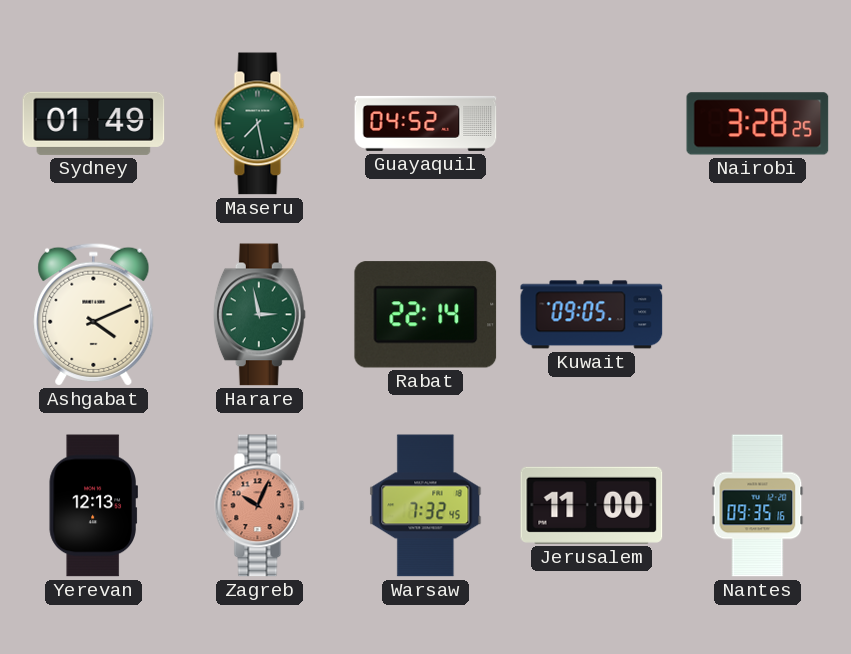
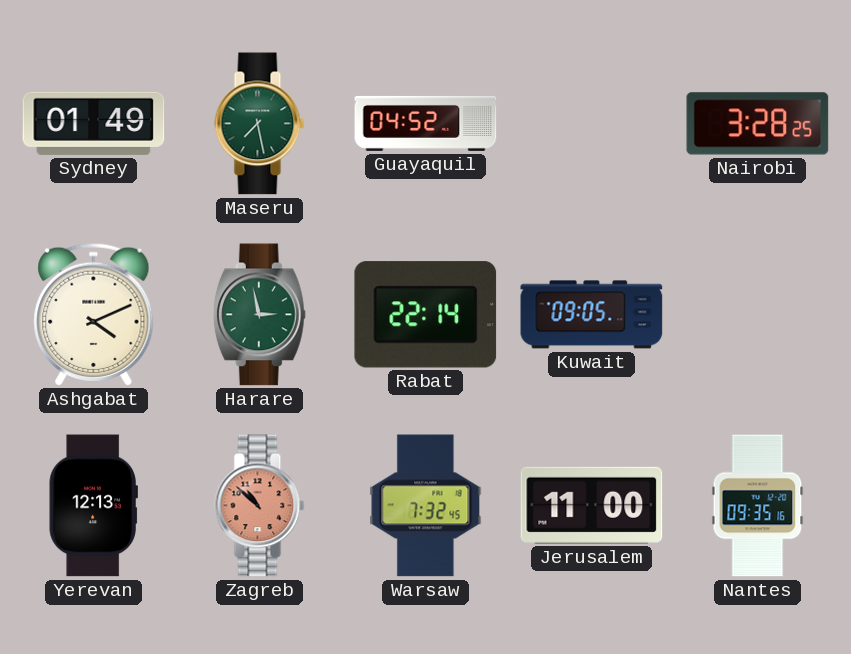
Zagreb: 10:04 -> 10:52
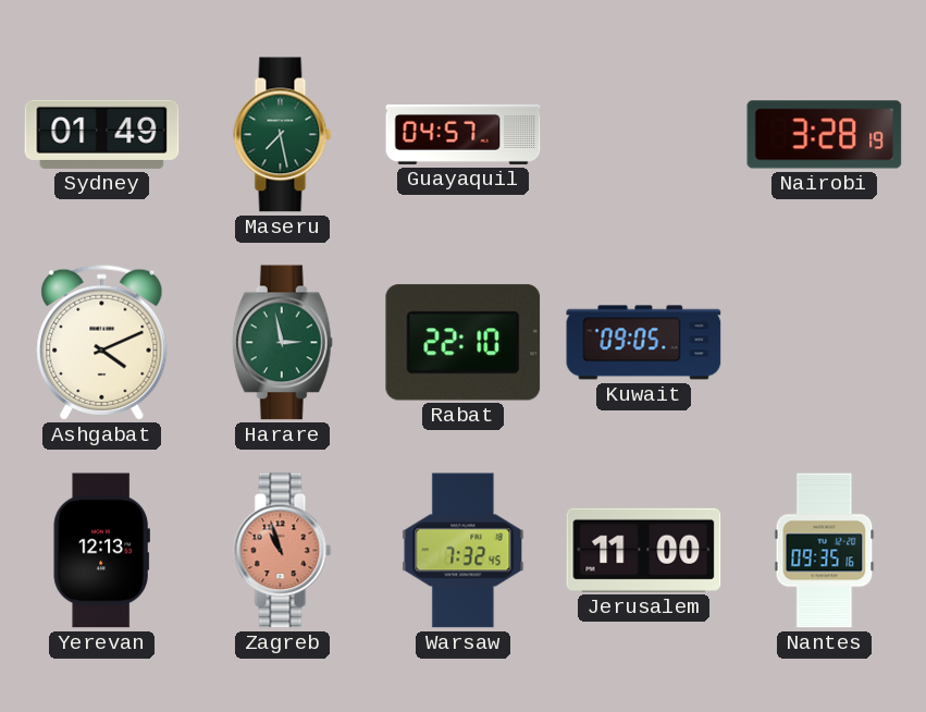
Guayaquil: 04:52 -> 04:57
Nairobi: 3:28:25 -> 3:28:19
Rabat: 22:14 -> 22:10
Zagreb: 10:52 -> 10:57
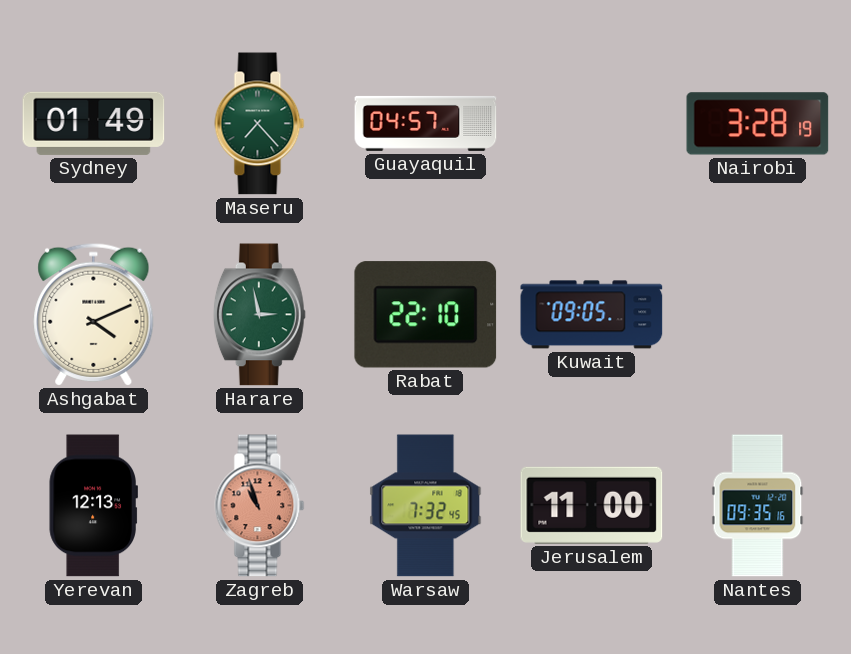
Maseru: 7:28 -> 7:23
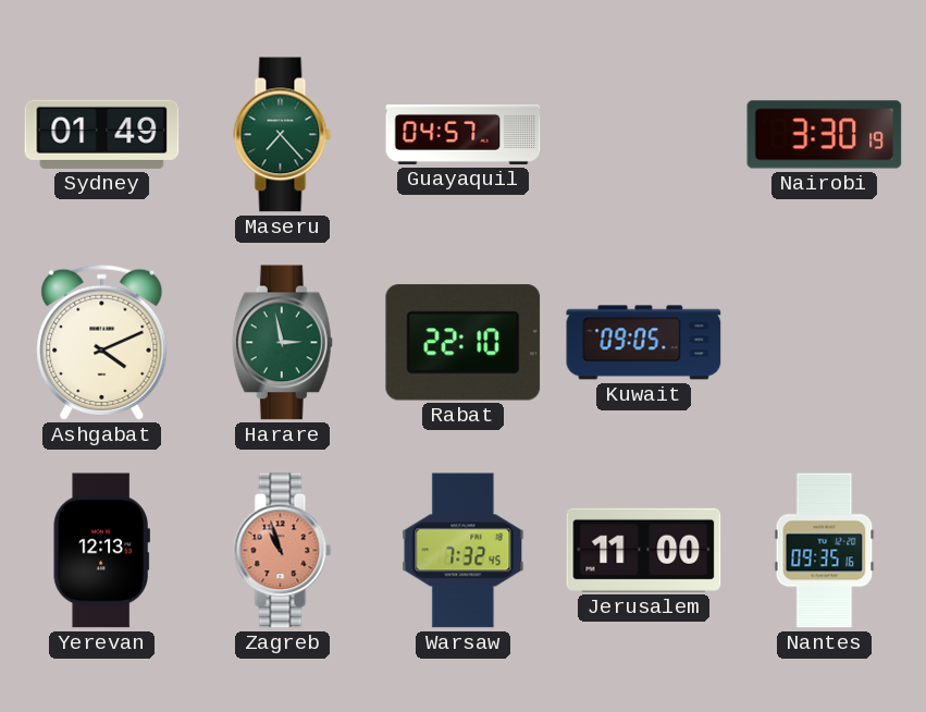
Nairobi: 3:28 -> 3:30
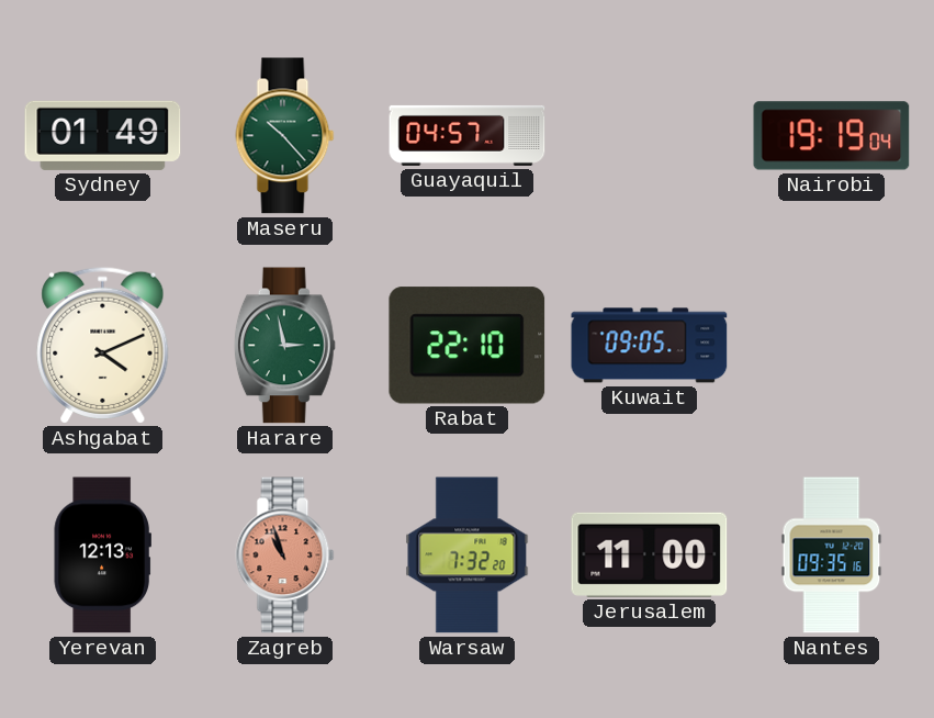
Maseru: 7:23 -> 10:23
Nairobi: 3:30 -> 19:19
Warsaw: 7:32:45 -> 7:32:20
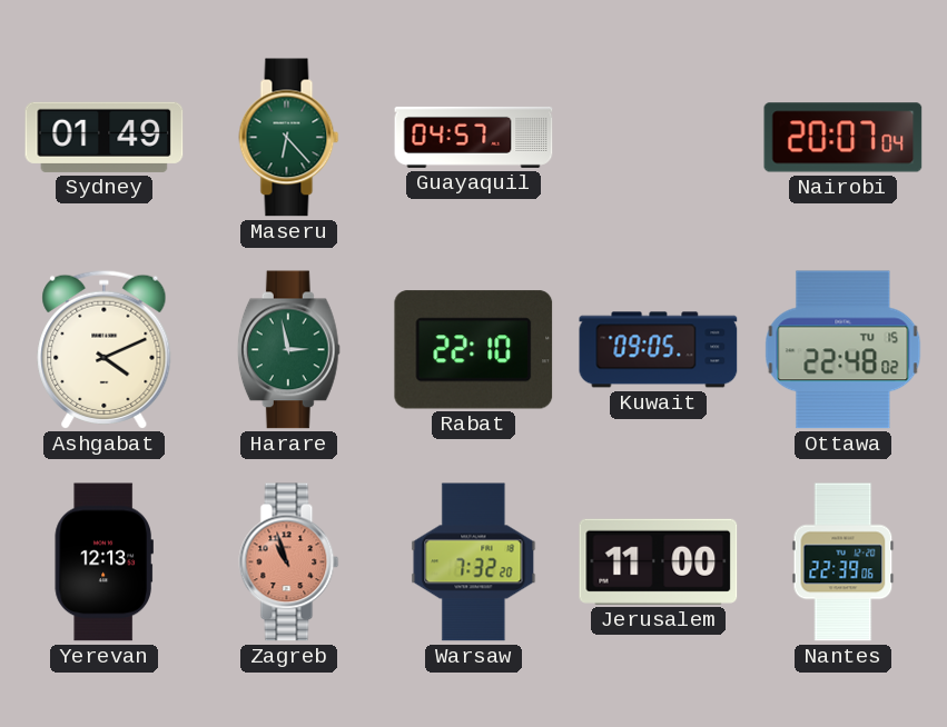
Maseru: 10:23 -> 6:23
Nairobi: 19:19 -> 20:07
Ottawa: none -> 22:48
Nantes: 09:35 -> 22:39
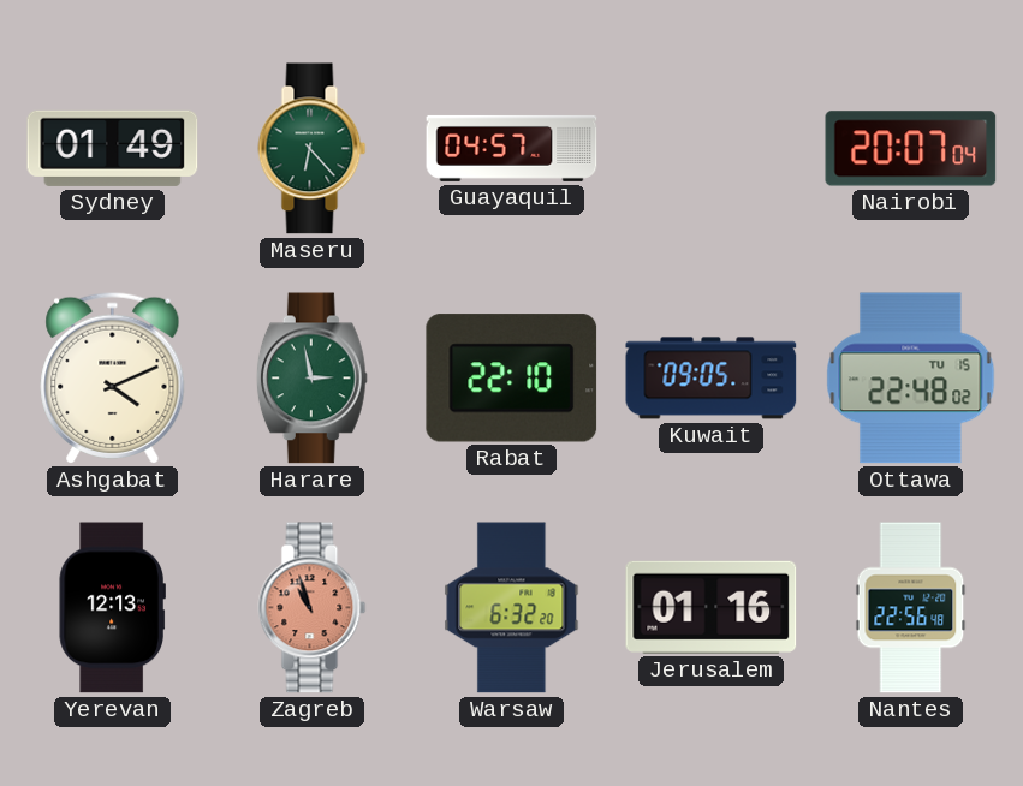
Warsaw: 7:32 -> 6:32
Jerusalem: 11:00 -> 01:16
Nantes: 22:39 -> 22:56
